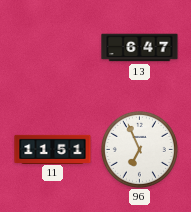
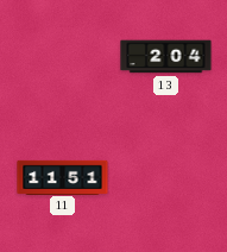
13: 6:47 -> 2:04
96: 6:56 -> none
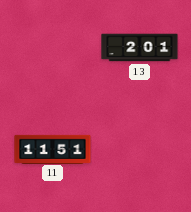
13: 2:04 -> 2:01
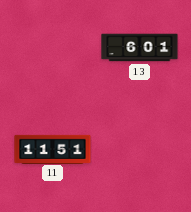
13: 2:01 -> 6:01
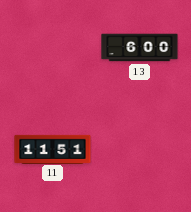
13: 6:01 -> 6:00
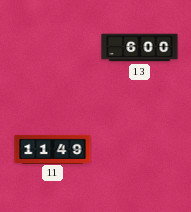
11: 11:51 -> 11:49
